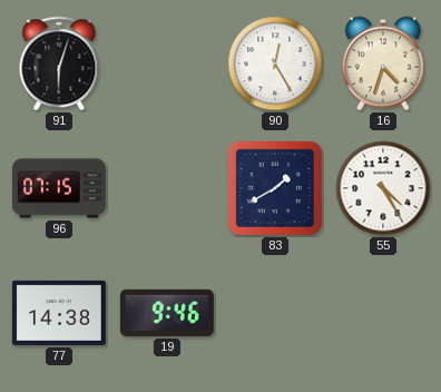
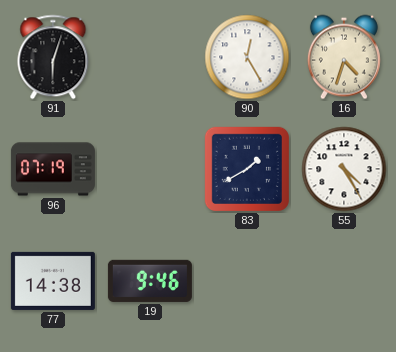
96: 07:15 -> 07:19
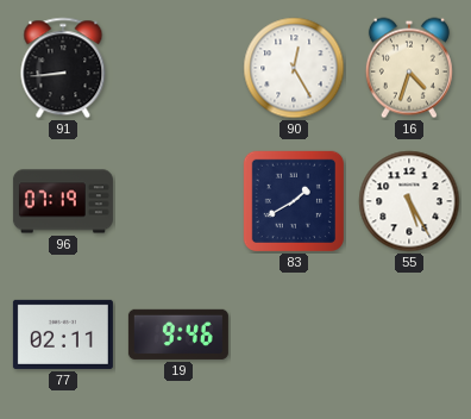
91: 6:03 -> 8:44
55: 4:25 -> 5:25
77: 14:38 -> 02:11
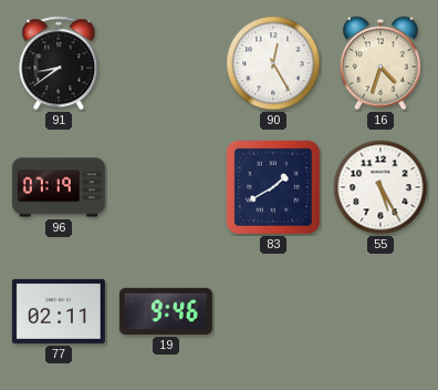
91: 8:44 -> 8:39
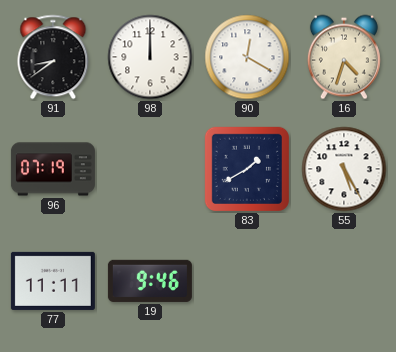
98: none -> 12:00
90: 12:25 -> 12:20
77: 02:11 -> 11:11
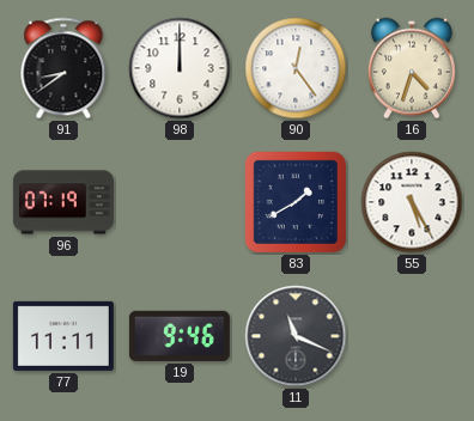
90: 12:20 -> 12:24
11: none -> 11:19
